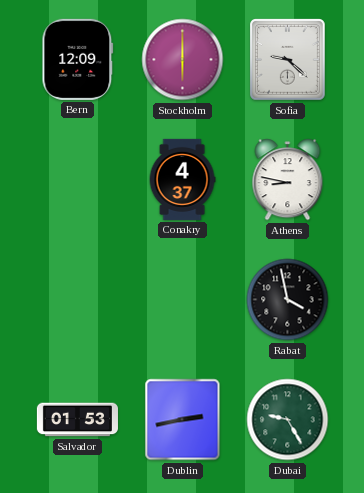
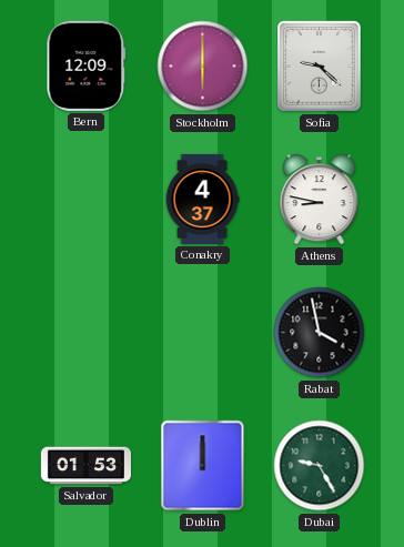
Dublin: 2:43 -> 12:00
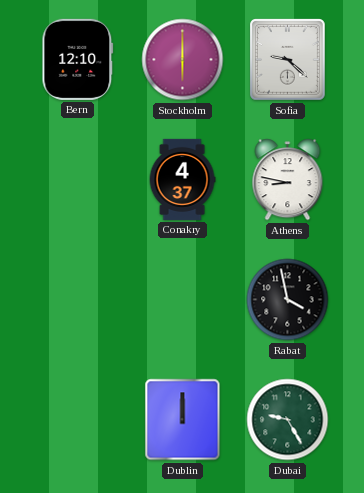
Bern: 12:09 -> 12:10
Salvador: 01:53 -> none
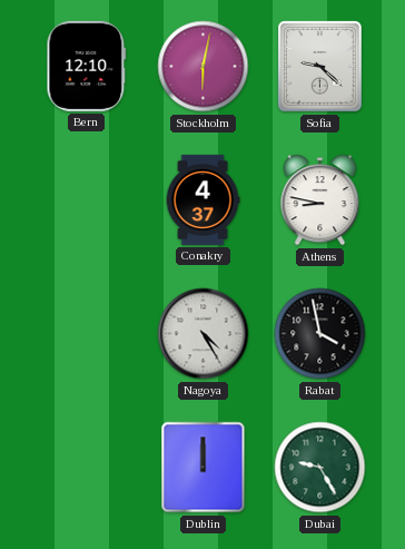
Stockholm: 6:00 -> 6:02
Nagoya: none -> 4:25
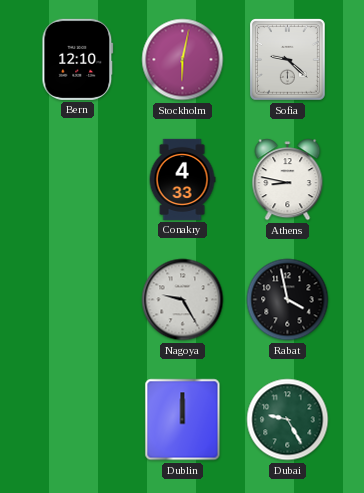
Conakry: 4:37 -> 4:33
Nagoya: 4:25 -> 9:25
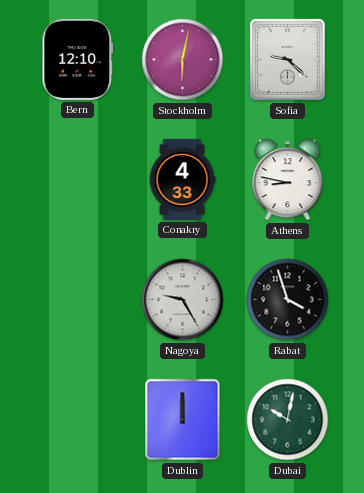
Rabat: 3:58 -> 3:57
Dubai: 9:25 -> 10:02
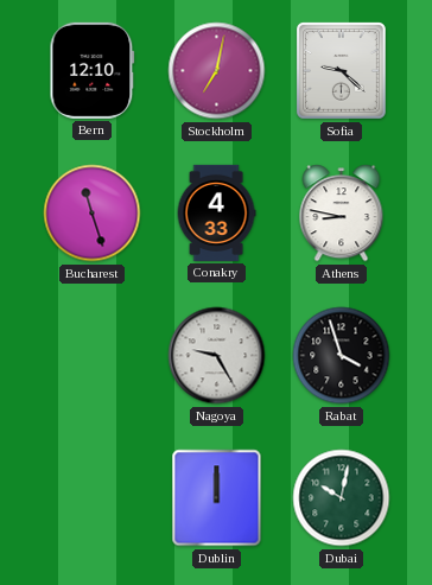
Stockholm: 6:02 -> 7:02
Bucharest: none -> 11:27
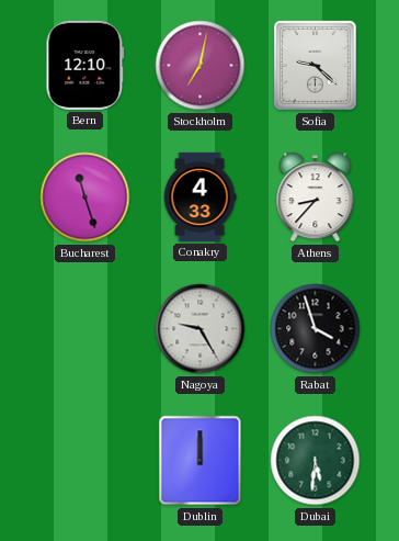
Athens: 8:47 -> 8:37
Dubai: 10:02 -> 5:31
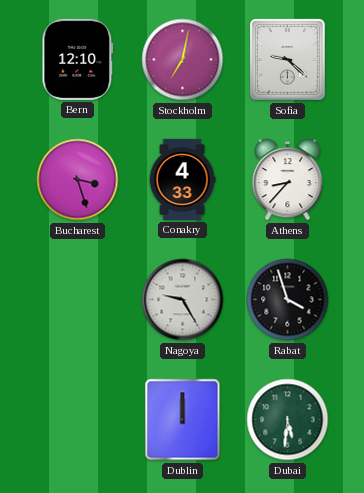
Bucharest: 11:27 -> 3:27
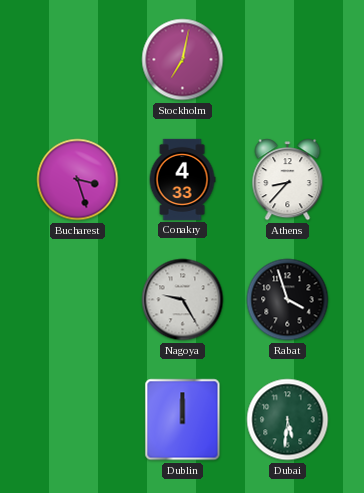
Bern: 12:10 -> none
Sofia: 9:22 -> none
